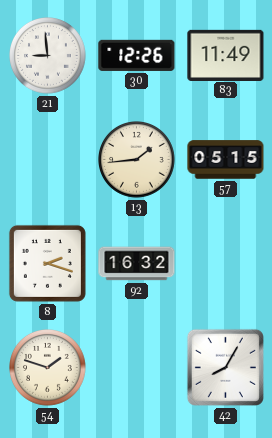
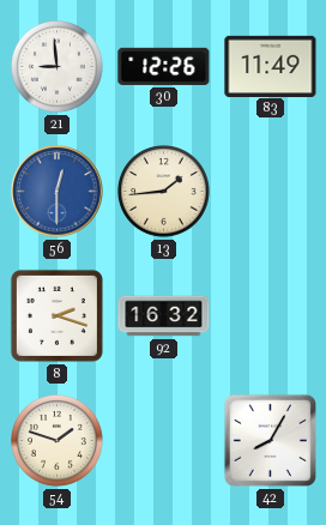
56: none -> 12:30
57: 05:15 -> none
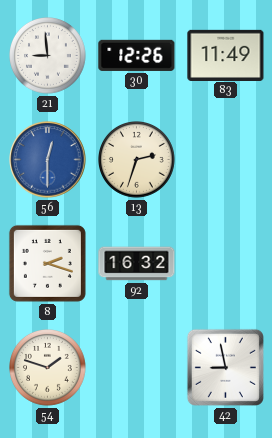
13: 1:44 -> 2:33
42: 8:05 -> 8:58
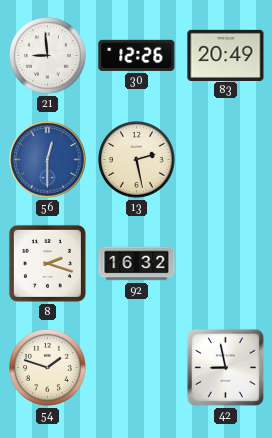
83: 11:49 -> 20:49
13: 2:33 -> 2:28
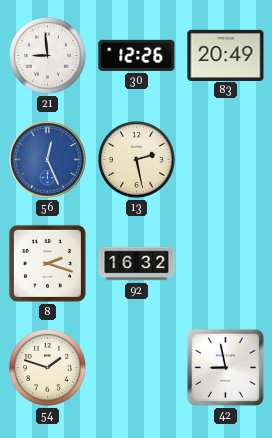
56: 12:30 -> 12:26
